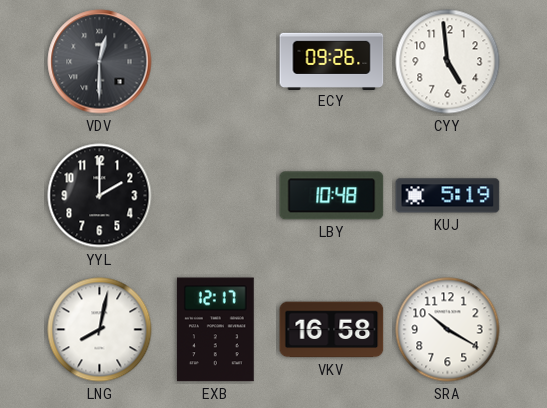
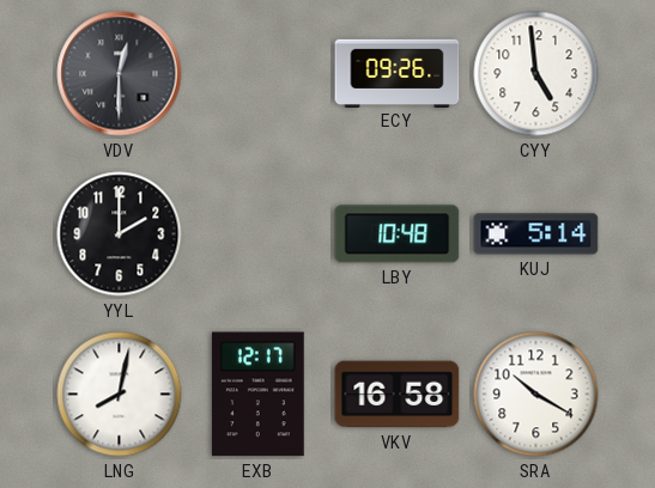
KUJ: 5:19 -> 5:14
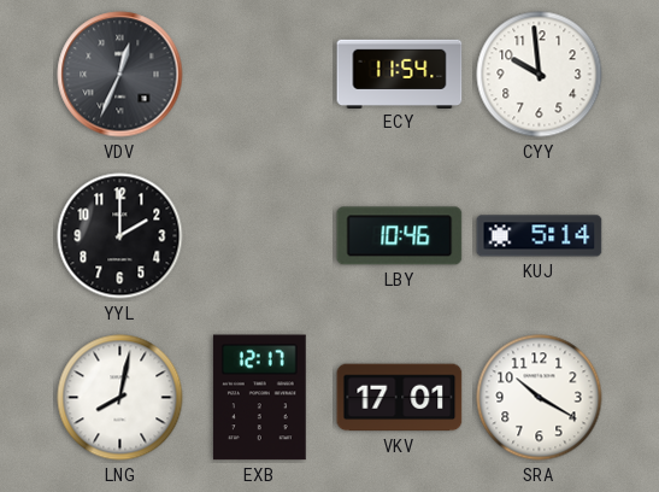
VDV: 12:30 -> 12:34
ECY: 09:26 -> 11:54
CYY: 4:59 -> 9:59
LBY: 10:48 -> 10:46
VKV: 16:58 -> 17:01
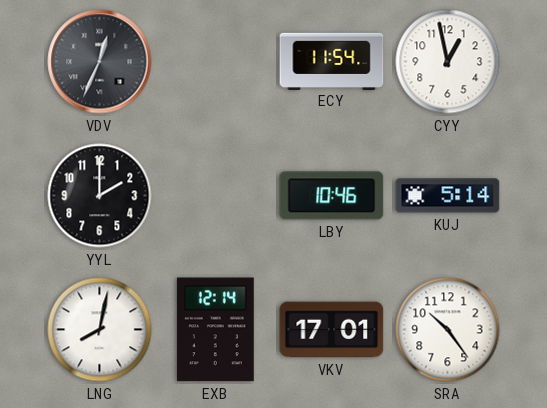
CYY: 9:59 -> 12:58
EXB: 12:17 -> 12:14
SRA: 10:20 -> 10:24
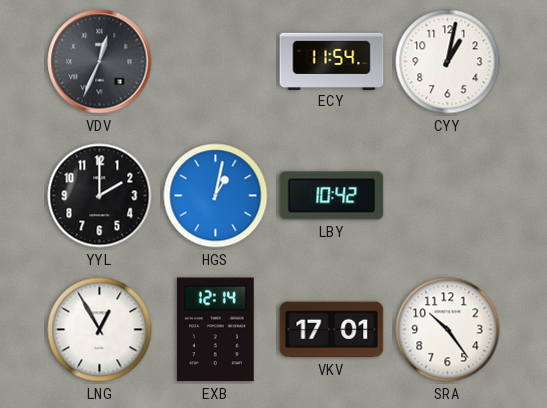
CYY: 12:58 -> 1:02
HGS: none -> 1:02
LBY: 10:46 -> 10:42
KUJ: 5:14 -> none
LNG: 8:02 -> 12:55
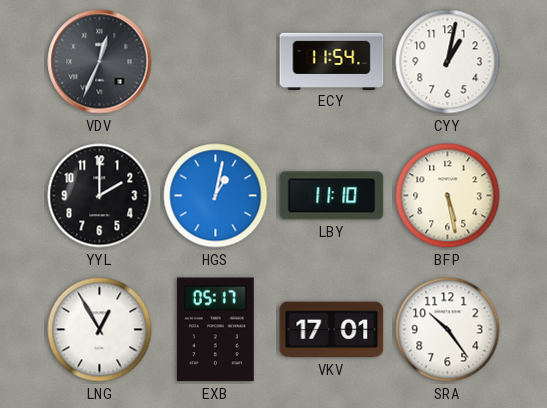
LBY: 10:42 -> 11:10
BFP: none -> 5:28
EXB: 12:14 -> 05:17
